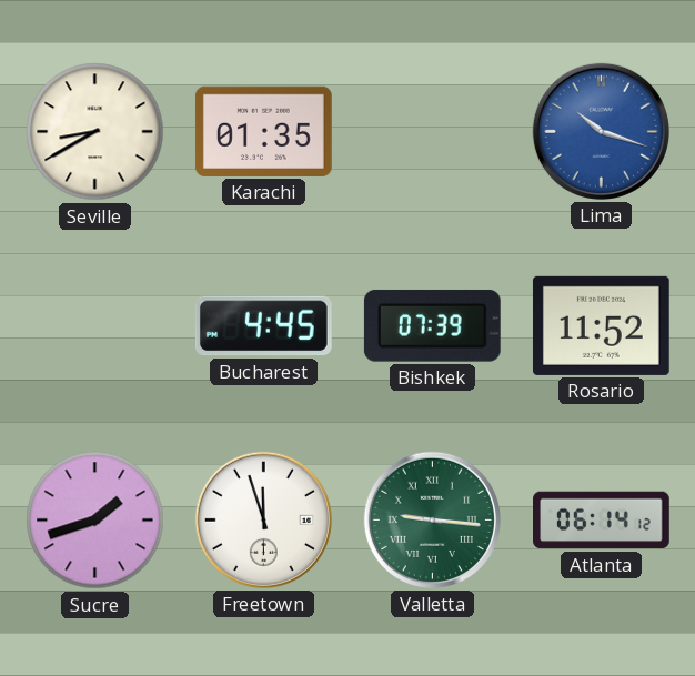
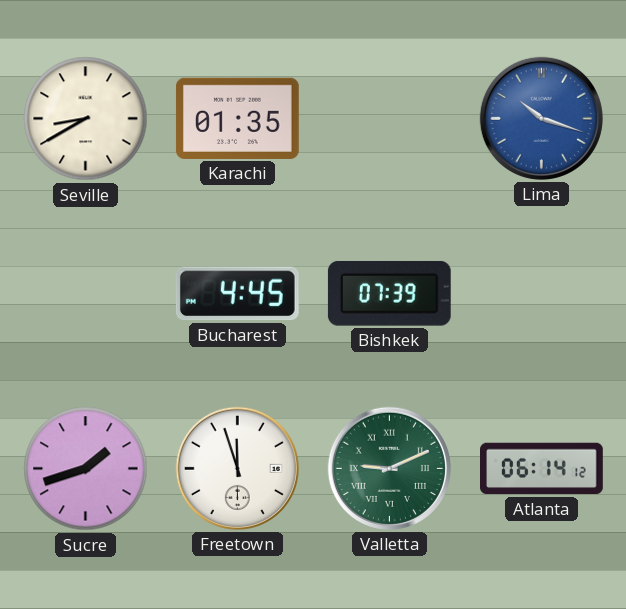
Rosario: 11:52 -> none
Valletta: 9:16 -> 9:11
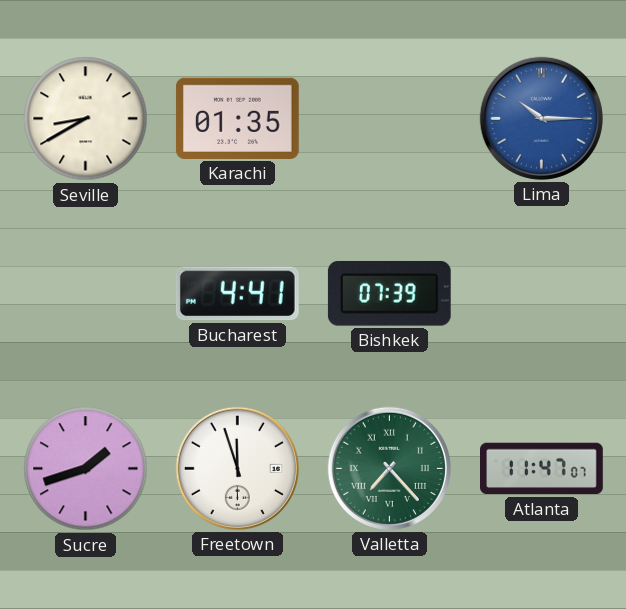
Lima: 10:18 -> 10:15
Bucharest: 4:45 -> 4:41
Valletta: 9:11 -> 7:23
Atlanta: 06:14 -> 11:47
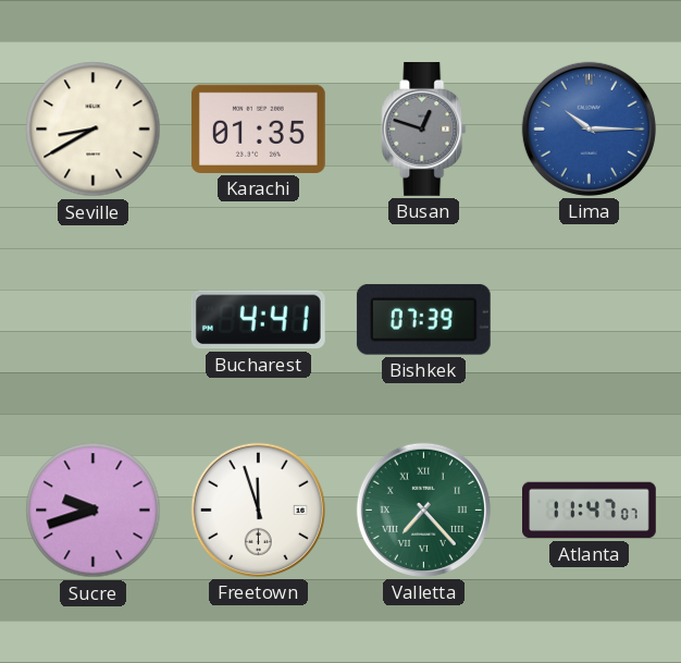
Busan: none -> 12:48
Sucre: 1:42 -> 9:42
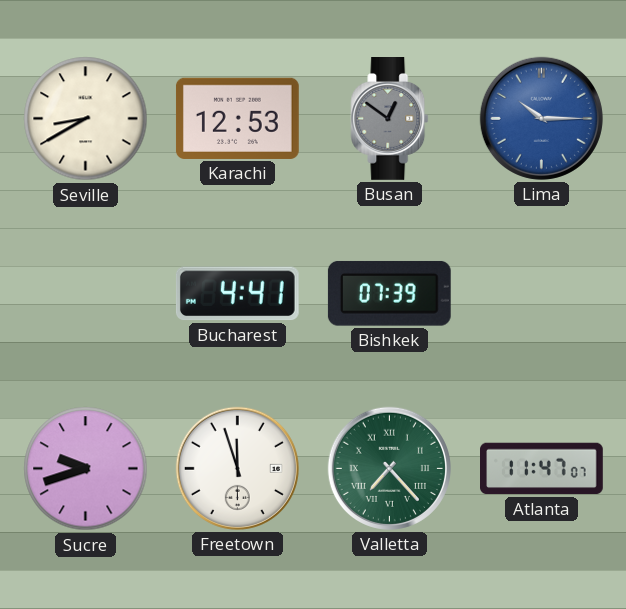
Karachi: 01:35 -> 12:53
Busan: 12:48 -> 12:51
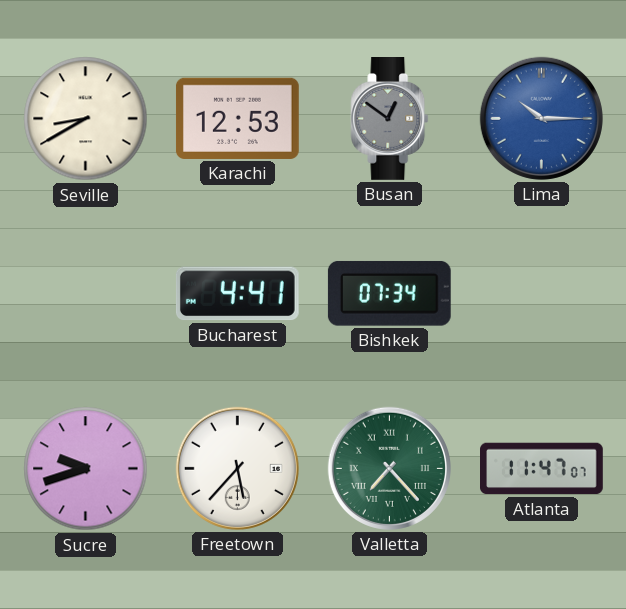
Bishkek: 07:39 -> 07:34
Freetown: 11:57 -> 5:37
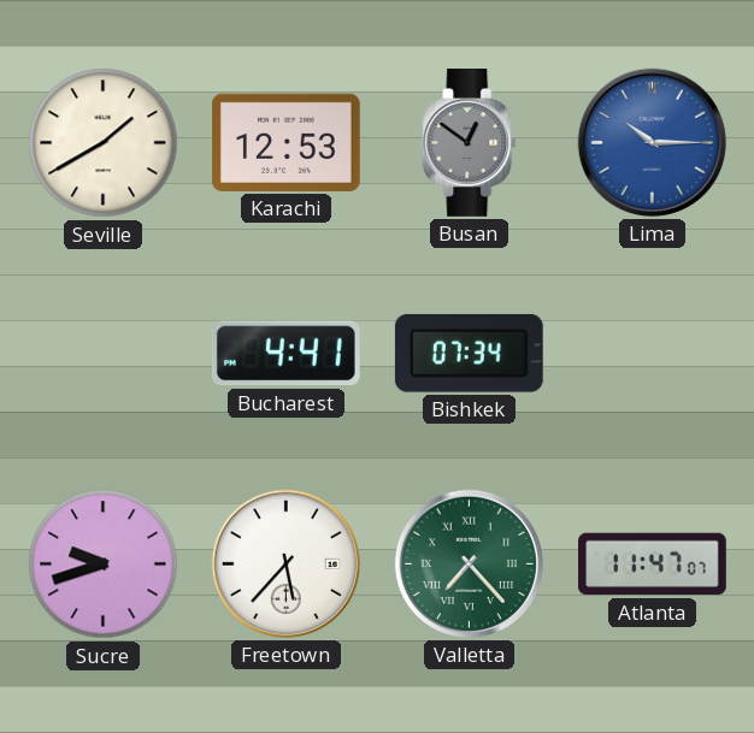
Seville: 8:40 -> 1:40
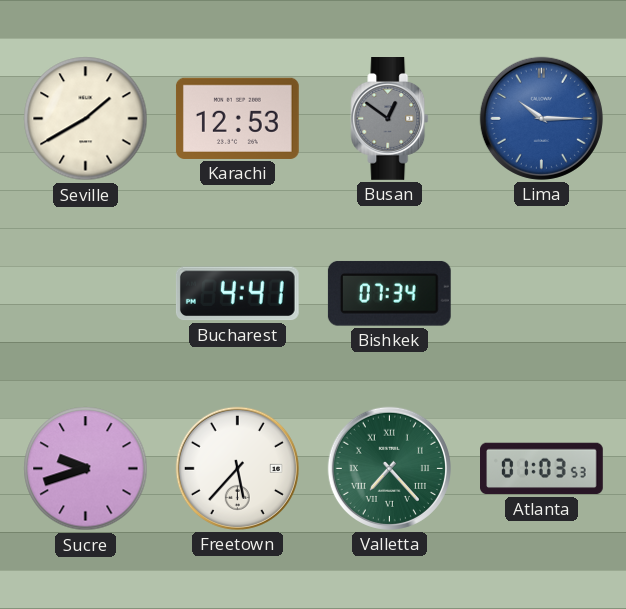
Atlanta: 11:47 -> 01:03
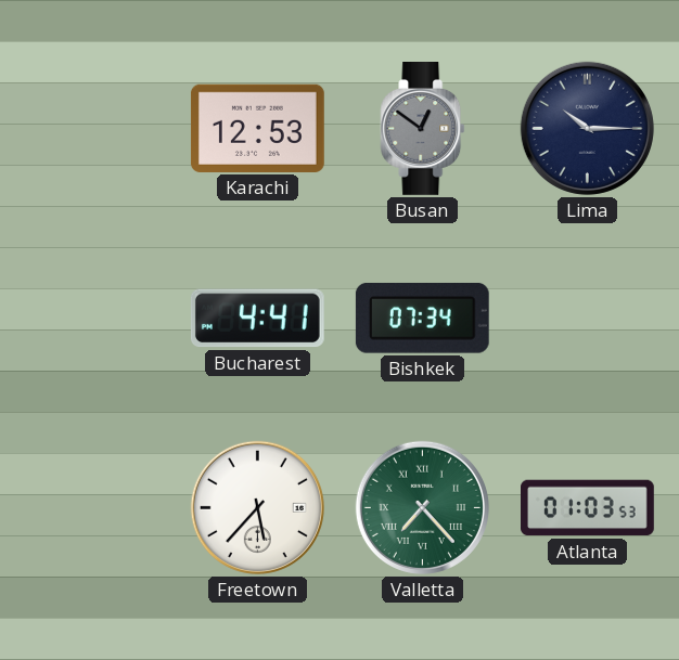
Seville: 1:40 -> none
Lima dial: blue -> navy
Sucre: 9:42 -> none
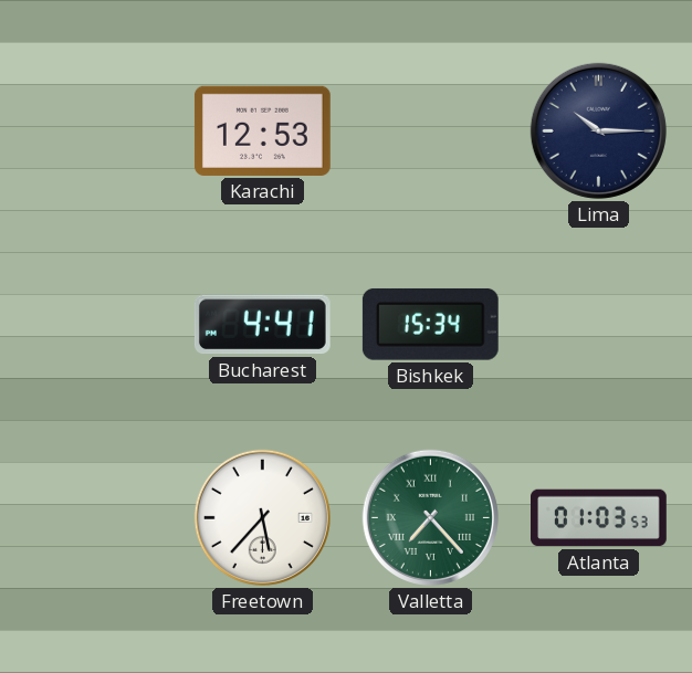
Busan: 12:51 -> none
Bishkek: 07:34 -> 15:34
